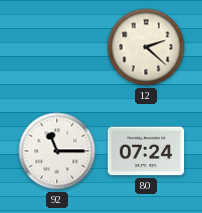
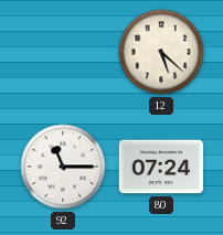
12: 2:22 -> 5:22
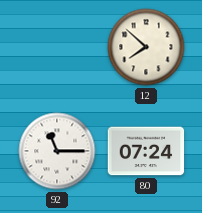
12: 5:22 -> 7:52
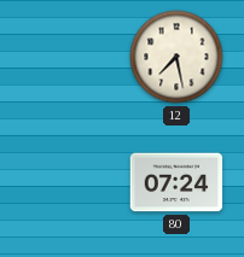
12: 7:52 -> 7:28
92: 11:15 -> none
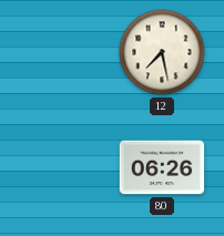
80: 07:24 -> 06:26
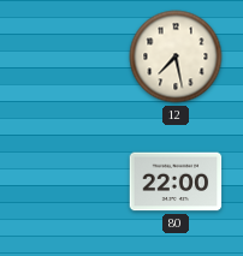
80: 06:26 -> 22:00
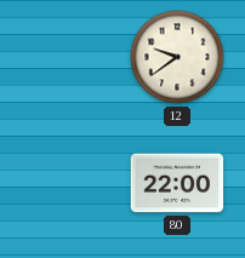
12: 7:28 -> 9:39
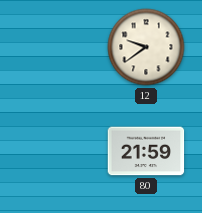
80: 22:00 -> 21:59
